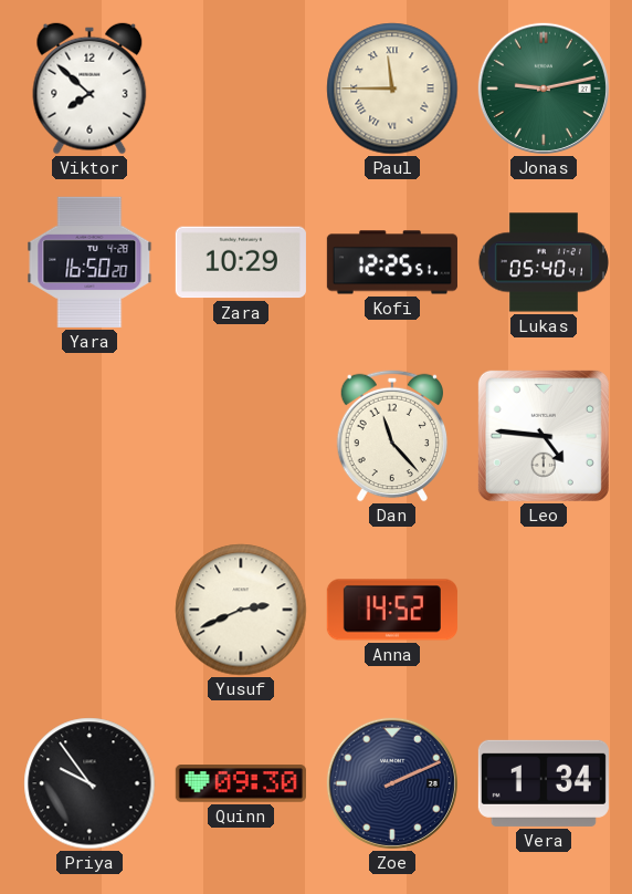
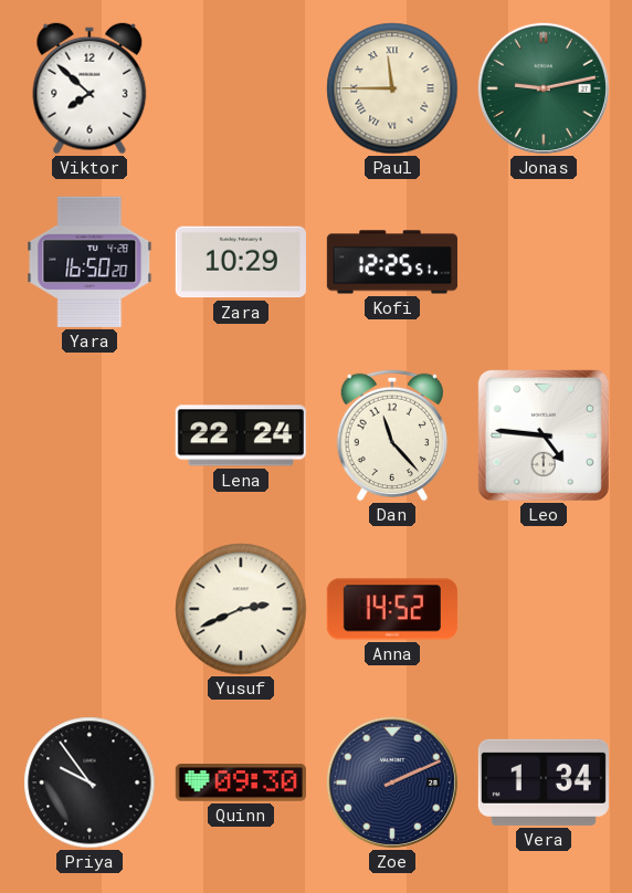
Lukas: 05:40 -> none
Lena: none -> 22:24
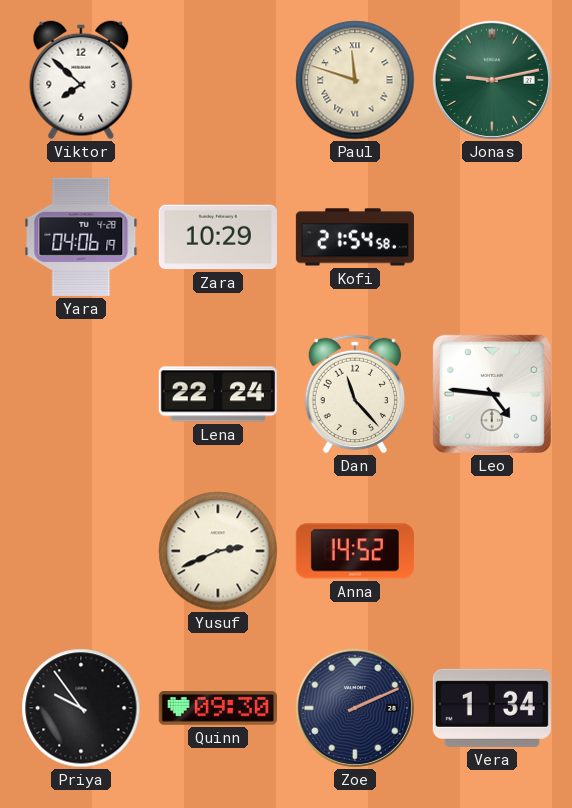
Paul: 11:45 -> 11:48
Yara: 16:50 -> 04:06
Kofi: 12:25 -> 21:54
